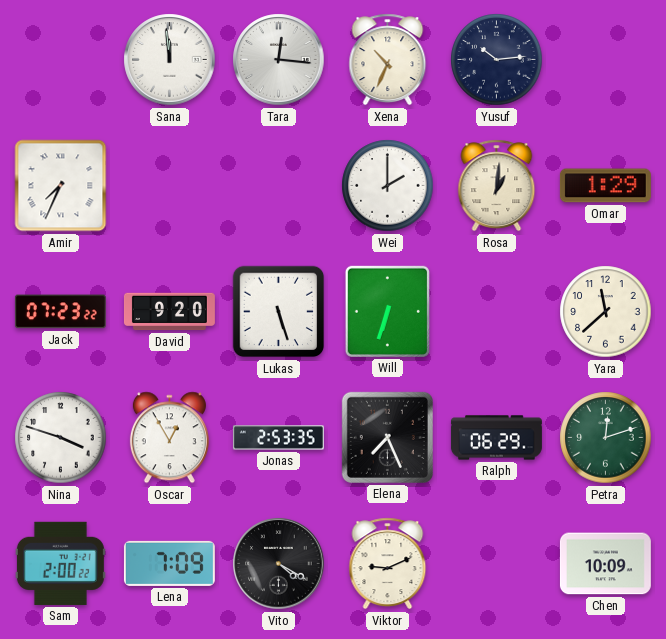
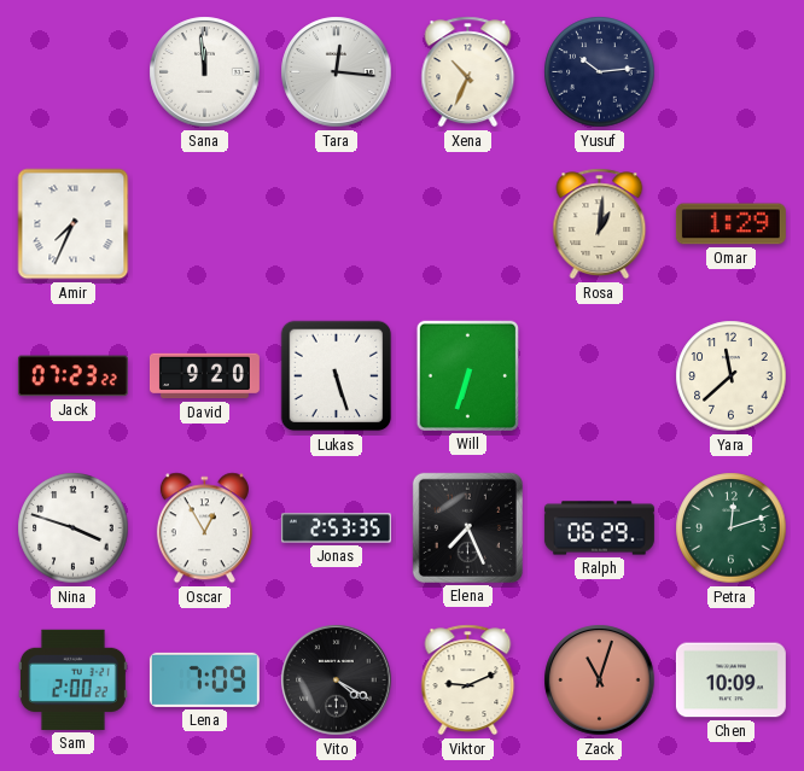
Wei: 2:00 -> none
Zack: none -> 11:03
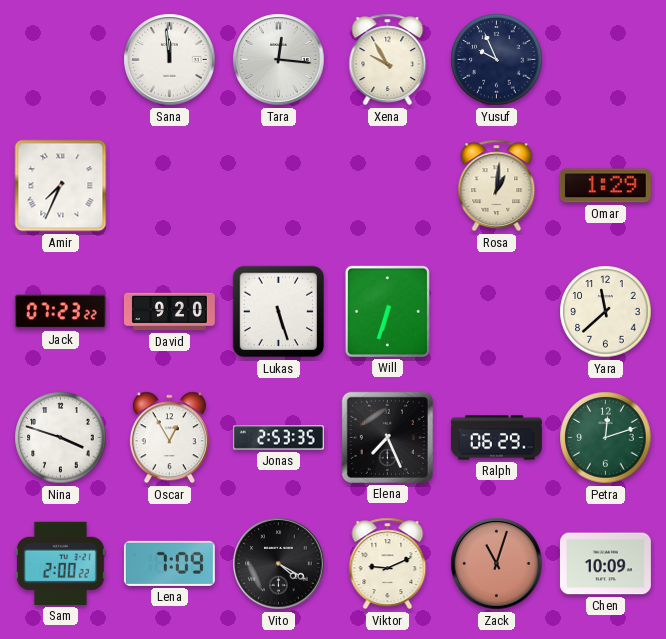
Xena: 10:34 -> 9:55
Yusuf: 10:14 -> 9:56
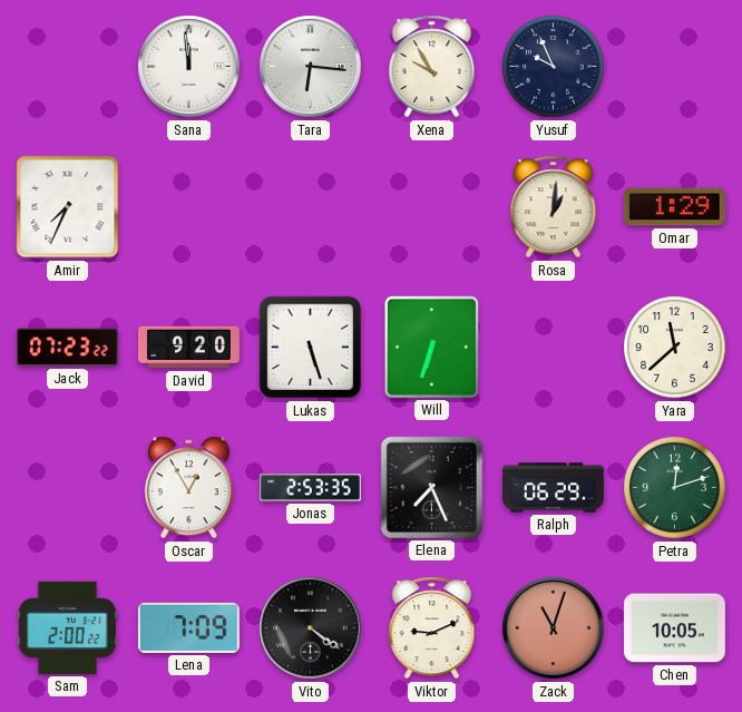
Tara: 12:16 -> 6:16
Nina: 3:48 -> none
Vito: 4:20 -> 4:21
Chen: 10:09 -> 10:05
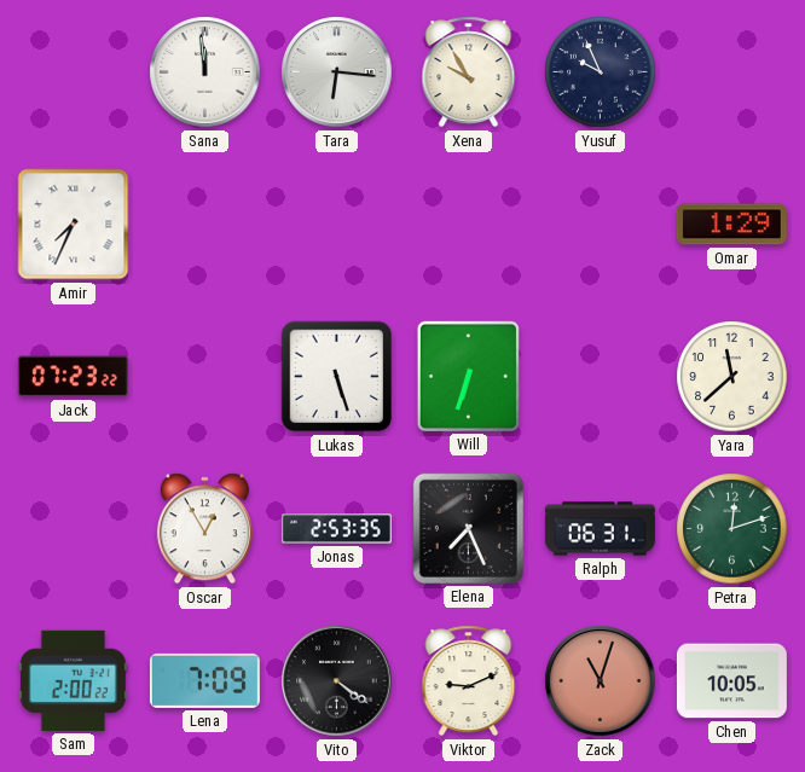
Rosa: 1:01 -> none
David: 9:20 -> none
Ralph: 06:29 -> 06:31
